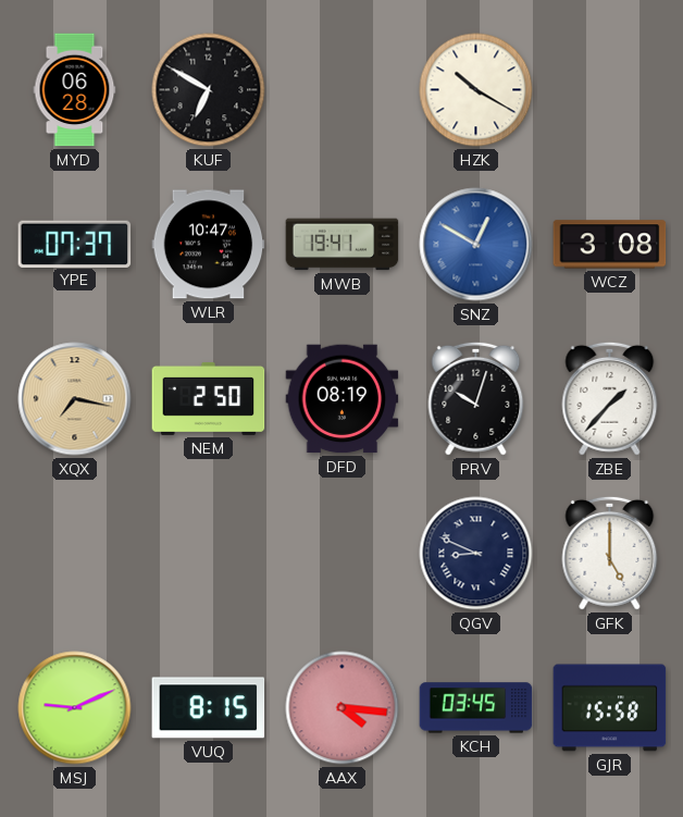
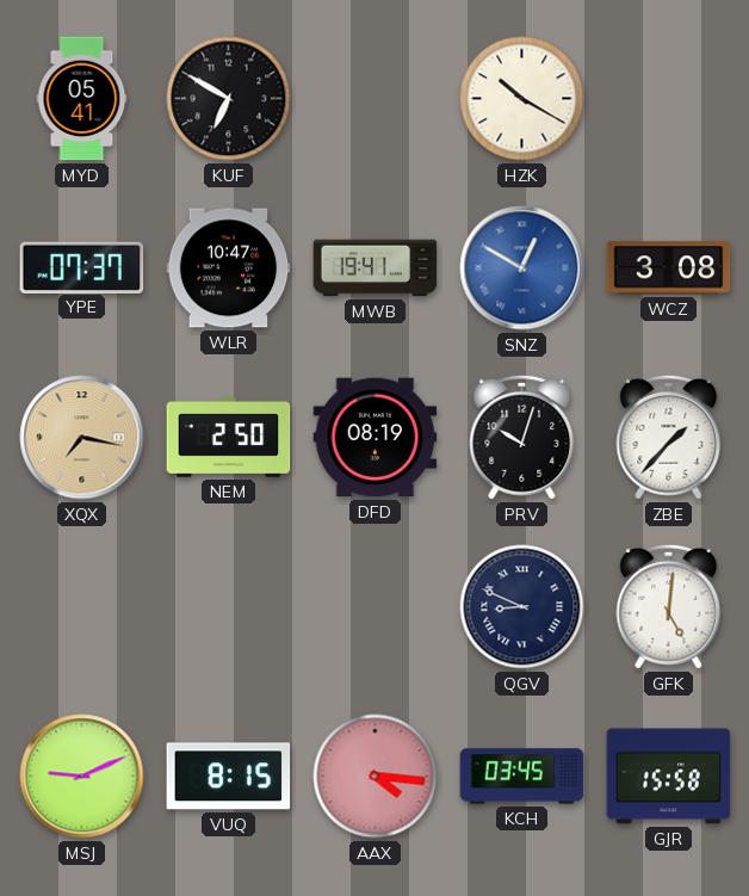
MYD: 06:28 -> 05:41
GFK: 5:00 -> 5:01
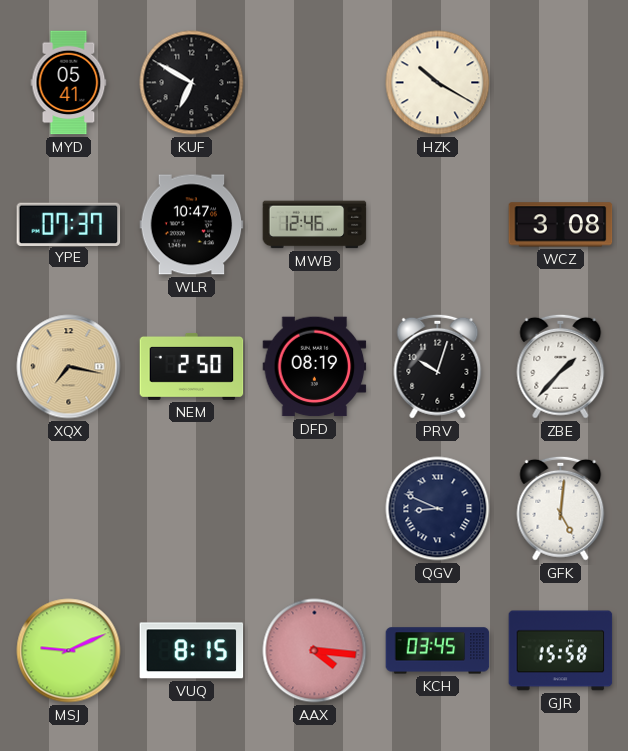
MWB: 19:41 -> 12:46
SNZ: 12:50 -> none
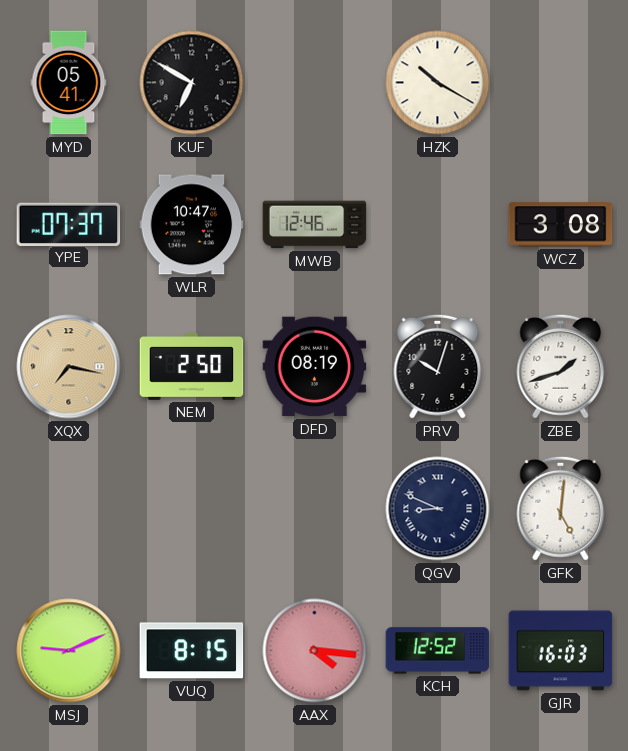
ZBE: 1:37 -> 1:42
KCH: 03:45 -> 12:52
GJR: 15:58 -> 16:03
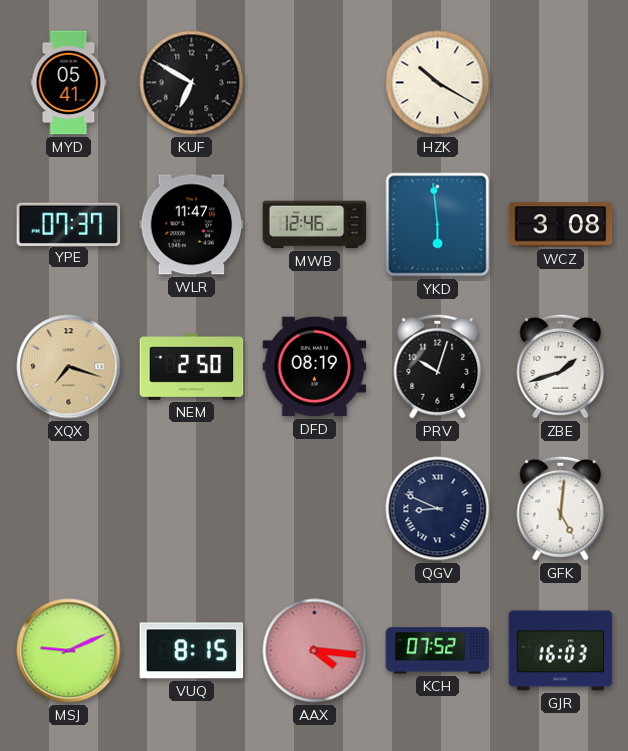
WLR: 10:47 -> 11:47
YKD: none -> 5:59
XQX: 7:17 -> 7:18
KCH: 12:52 -> 07:52
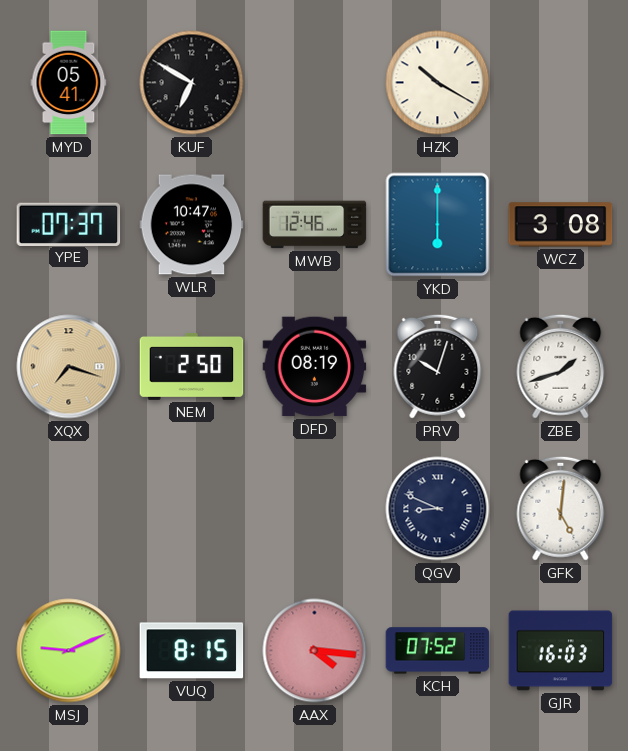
WLR: 11:47 -> 10:47
YKD: 5:59 -> 6:00
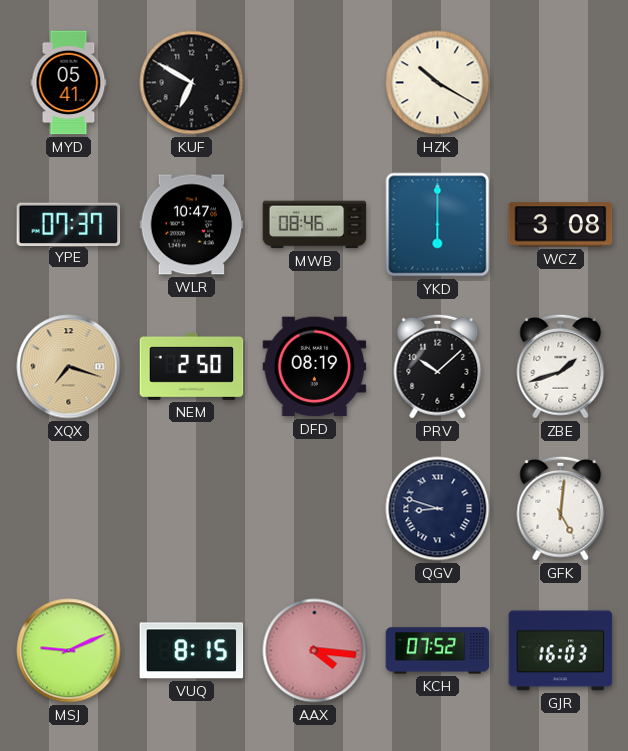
MWB: 12:46 -> 08:46
PRV: 10:03 -> 10:08
QGV: 8:49 -> 8:48
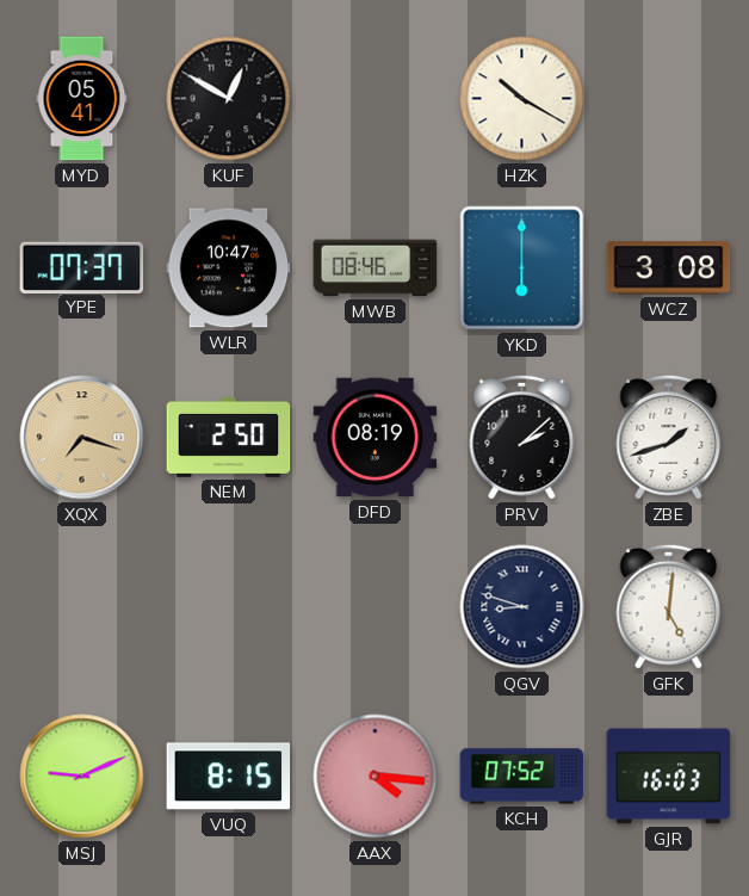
KUF: 6:50 -> 12:50
PRV: 10:08 -> 2:08
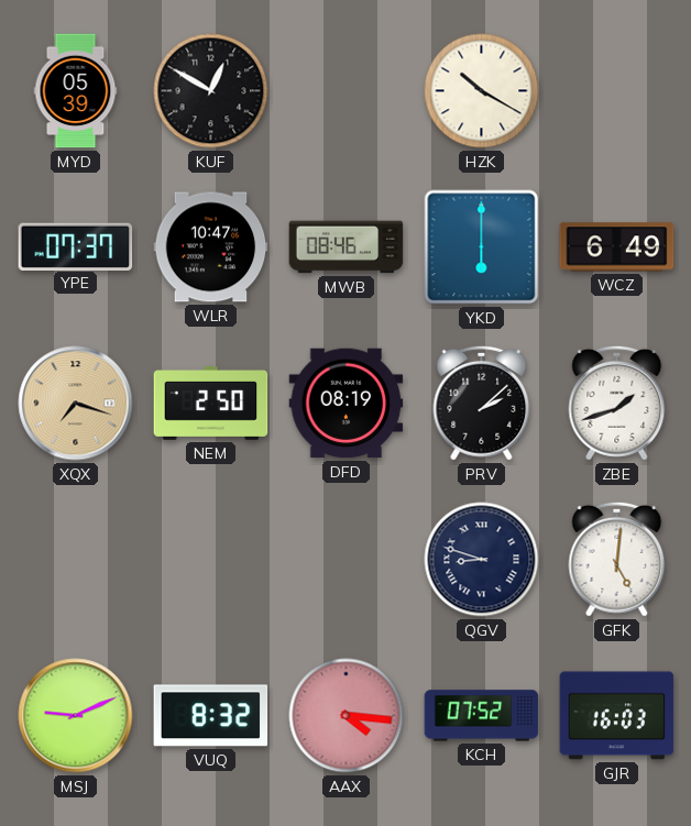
MYD: 05:41 -> 05:39
WCZ: 3:08 -> 6:49
VUQ: 8:15 -> 8:32
